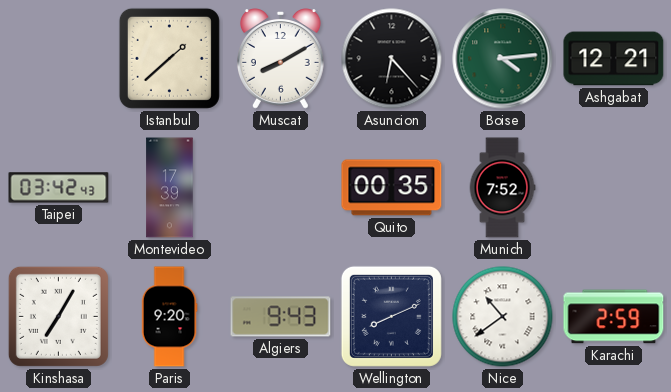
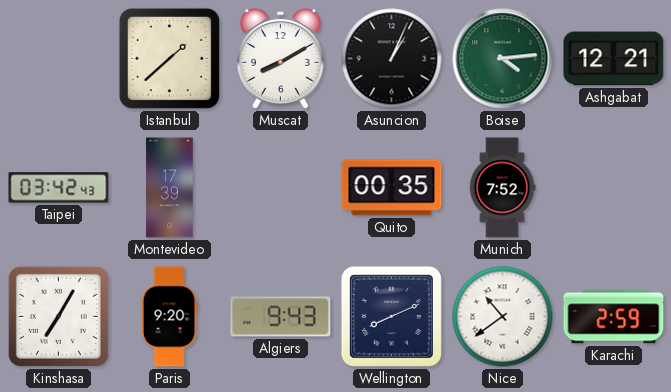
Asuncion: 6:23 -> 1:04
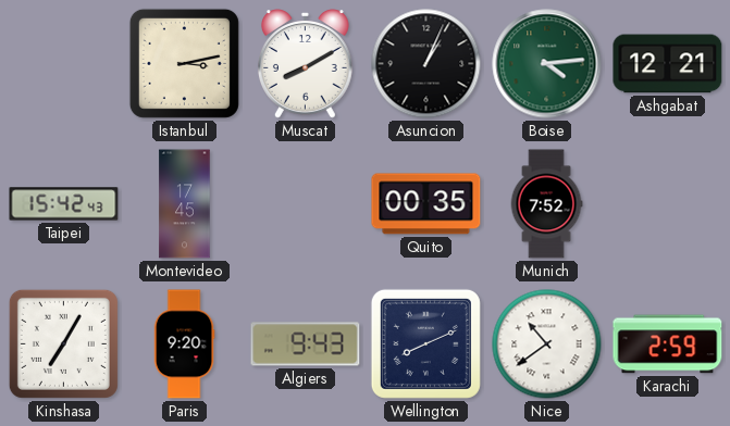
Istanbul: 1:38 -> 3:13
Taipei: 03:42 -> 15:42
Montevideo: 17:39 -> 17:45
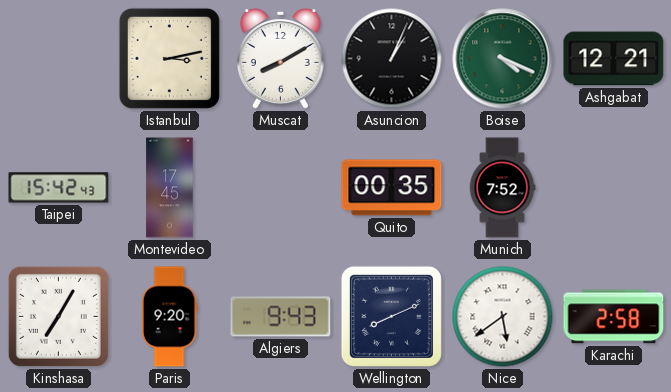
Boise: 4:14 -> 4:19
Nice: 10:39 -> 5:39
Karachi: 2:59 -> 2:58
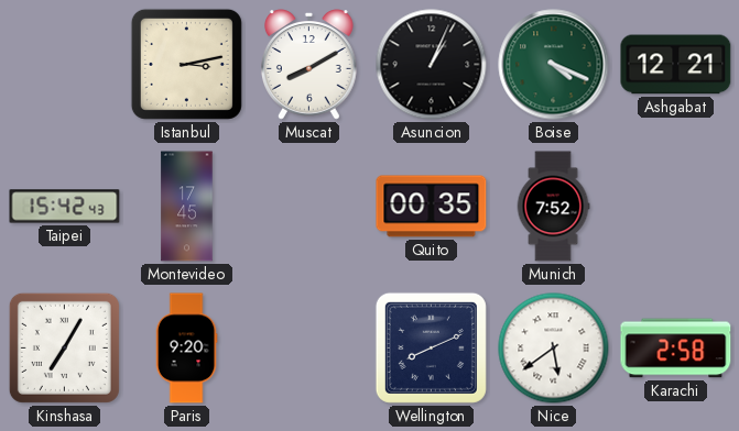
Algiers: 9:43 -> none
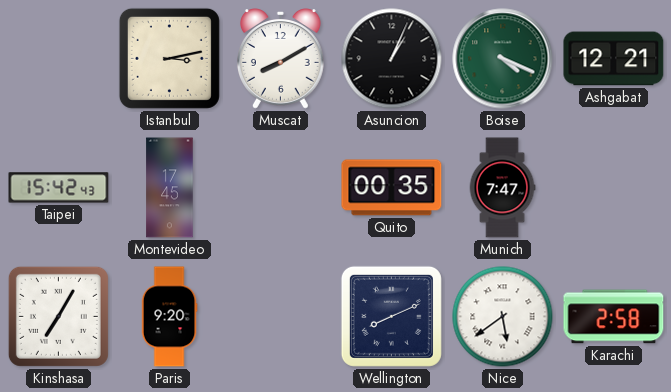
Munich: 7:52 -> 7:47
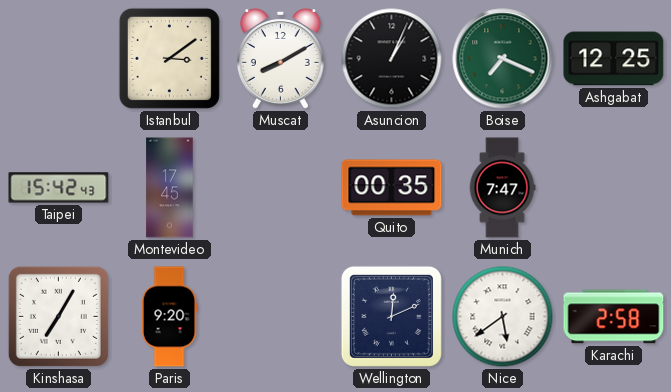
Istanbul: 3:13 -> 3:09
Boise: 4:19 -> 7:19
Ashgabat: 12:21 -> 12:25
Wellington: 8:11 -> 12:11
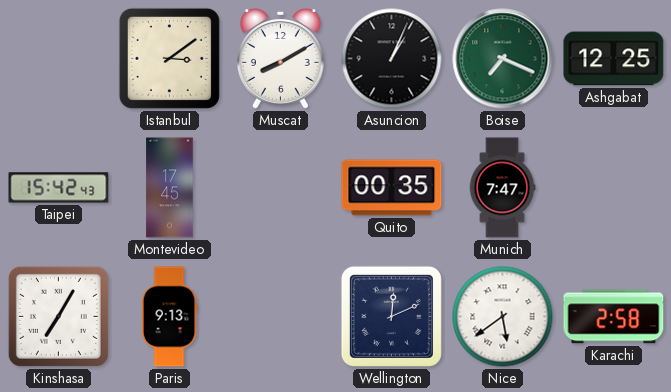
Paris: 9:20 -> 9:13
